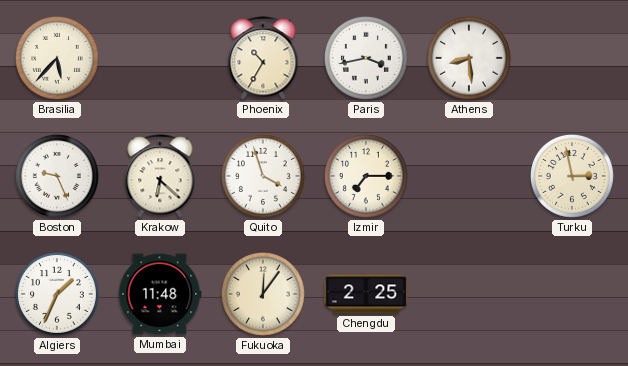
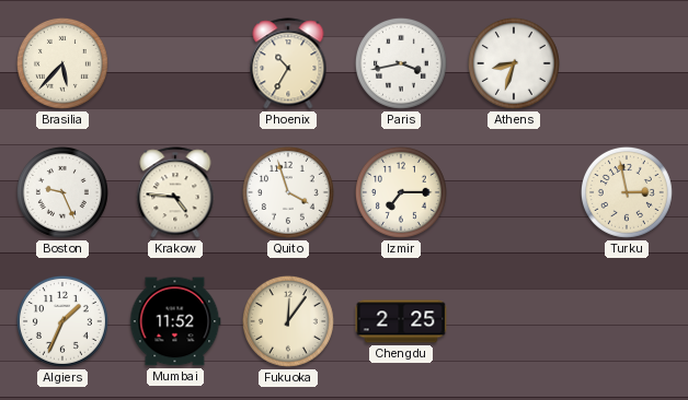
Athens: 8:29 -> 8:33
Krakow: 6:22 -> 4:46
Mumbai: 11:48 -> 11:52
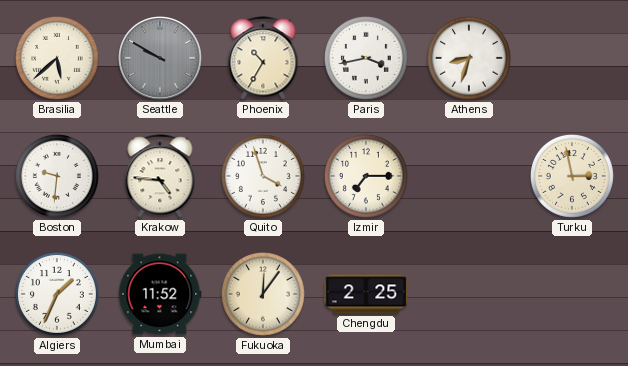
Brasilia: 5:37 -> 5:38
Seattle: none -> 9:50
Boston: 9:26 -> 9:31
